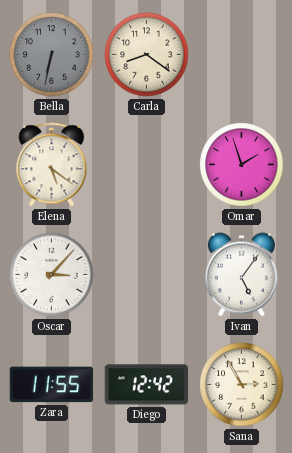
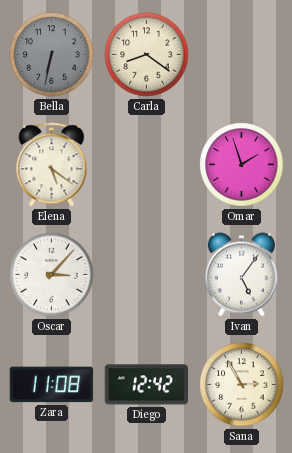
Zara: 11:55 -> 11:08
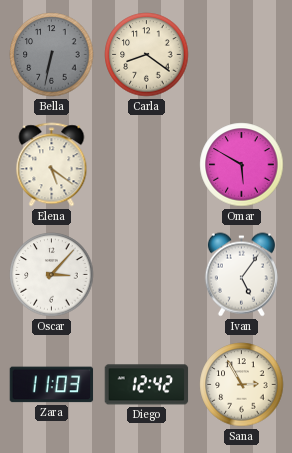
Omar: 1:57 -> 5:50
Zara: 11:08 -> 11:03
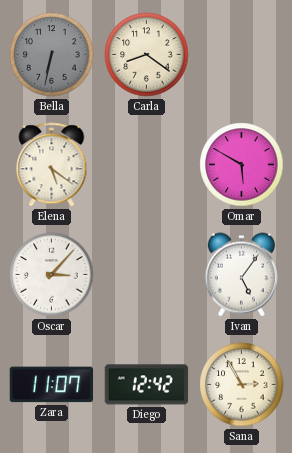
Zara: 11:03 -> 11:07
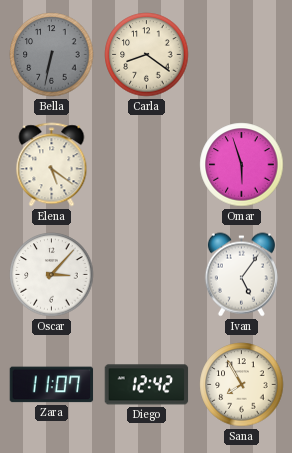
Omar: 5:50 -> 5:57
Sana: 2:55 -> 7:55
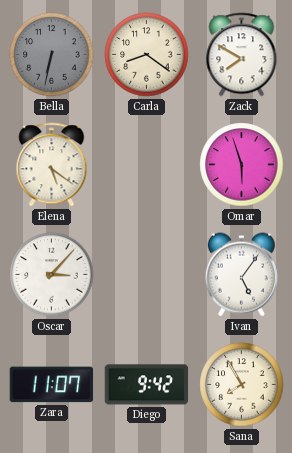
Zack: none -> 7:50
Diego: 12:42 -> 9:42
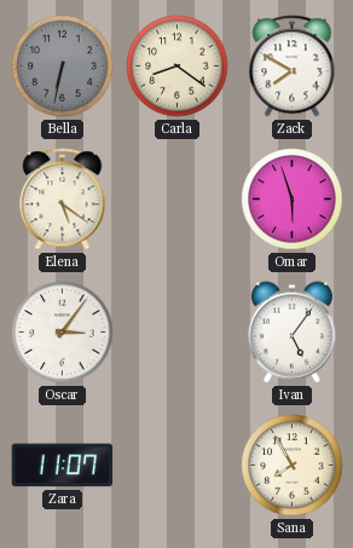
Oscar: 3:07 -> 3:06
Diego: 9:42 -> none
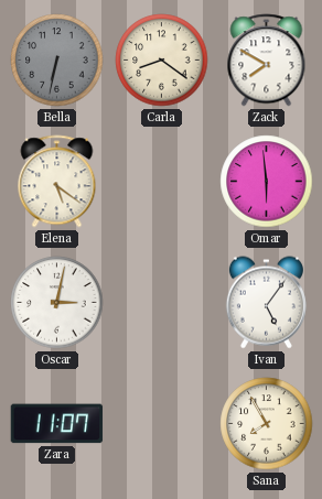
Omar: 5:57 -> 5:59
Oscar: 3:06 -> 3:02
